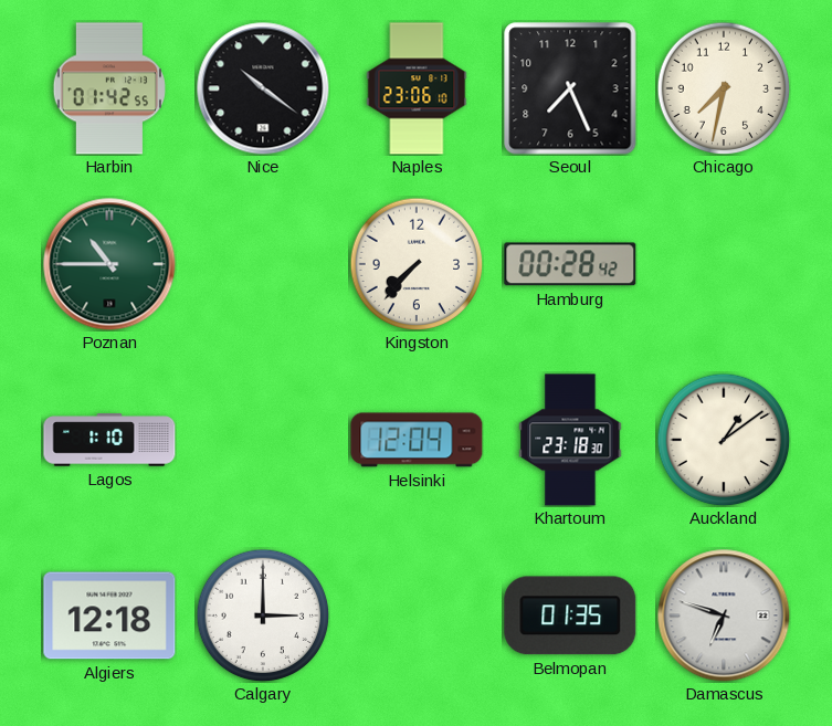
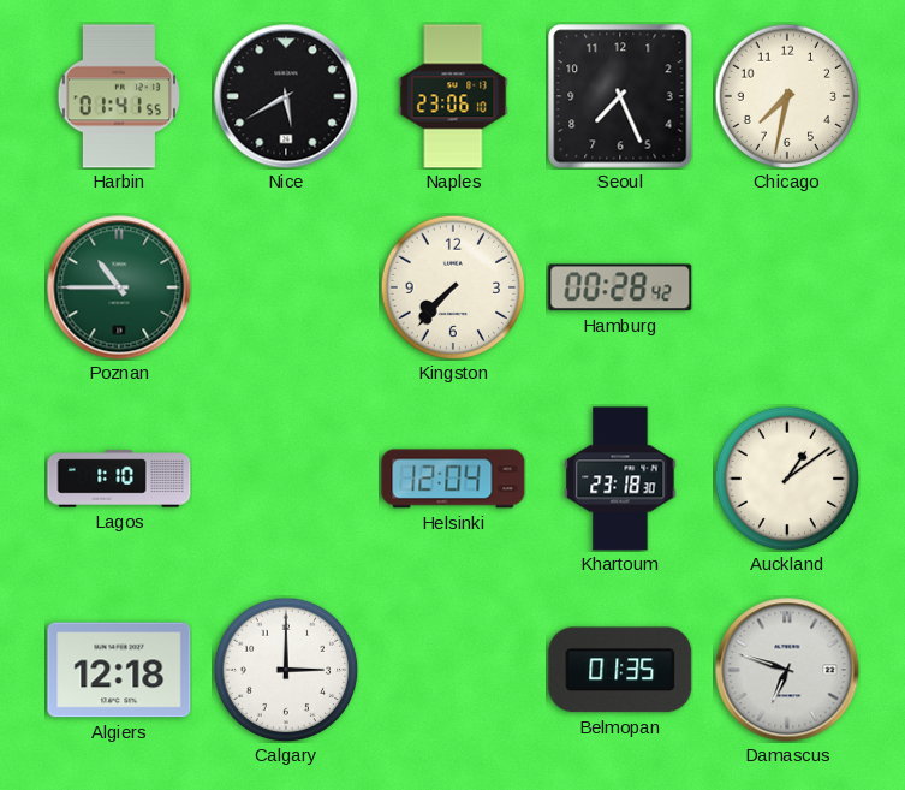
Harbin: 01:42 -> 01:41
Nice: 10:21 -> 5:40
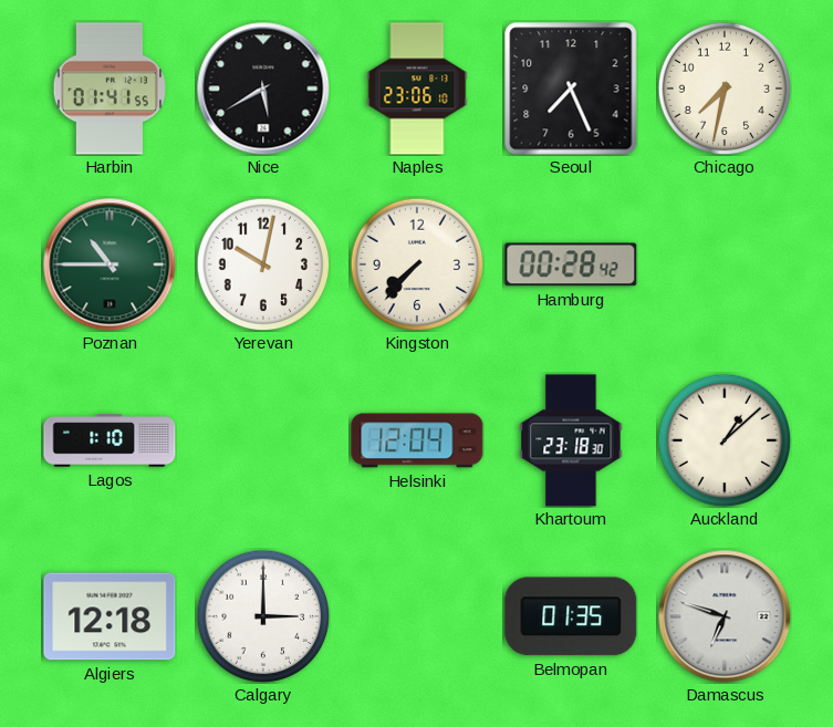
Yerevan: none -> 10:02
Auckland: 1:09 -> 1:08
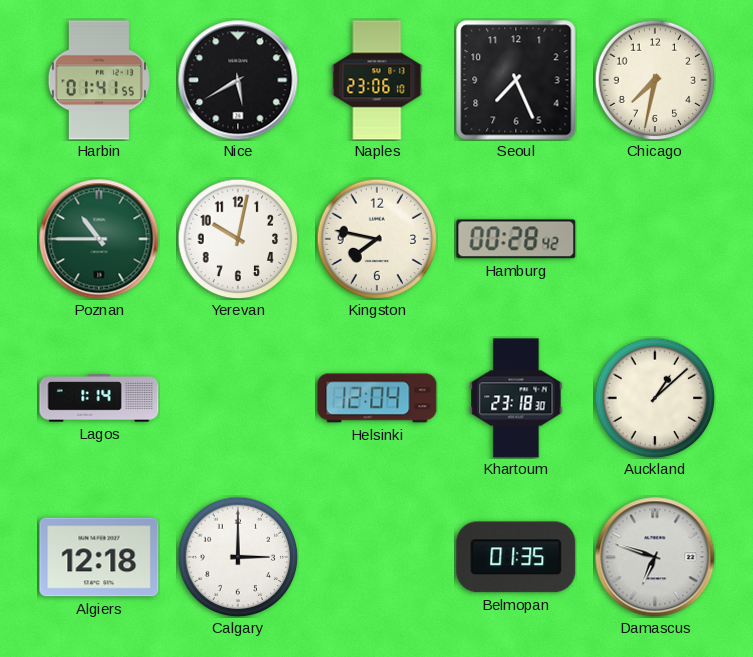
Kingston: 7:37 -> 7:47
Lagos: 1:10 -> 1:14
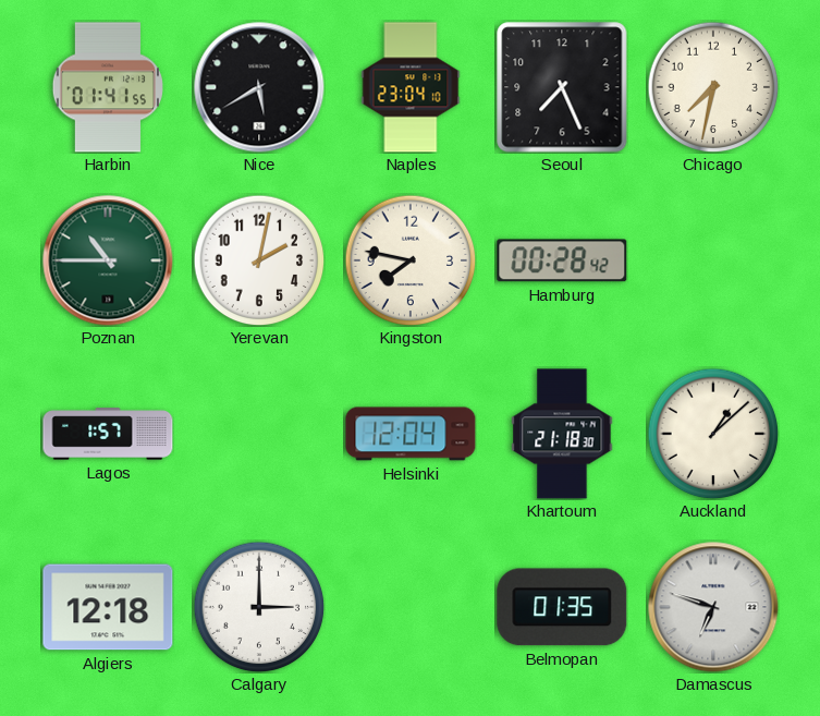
Naples: 23:06 -> 23:04
Yerevan: 10:02 -> 2:02
Lagos: 1:14 -> 1:57
Khartoum: 23:18 -> 21:18
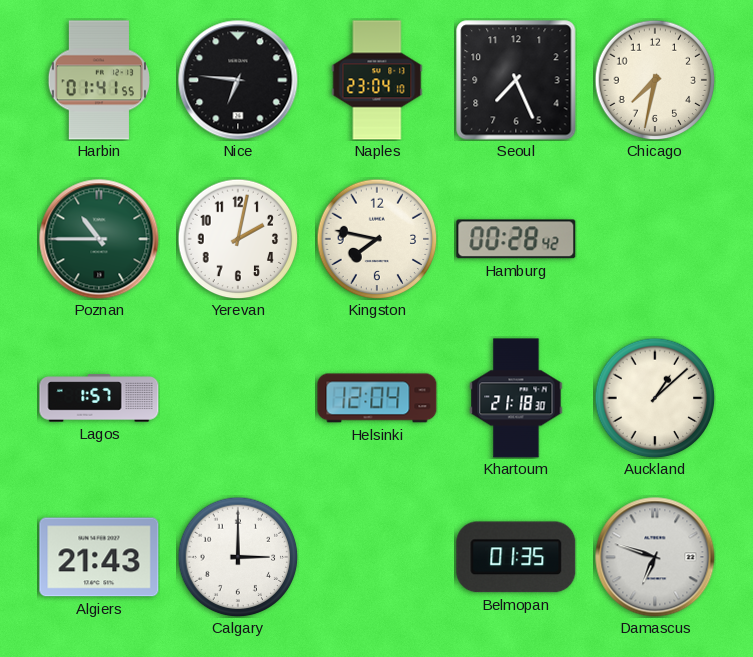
Nice: 5:40 -> 6:46
Algiers: 12:18 -> 21:43
